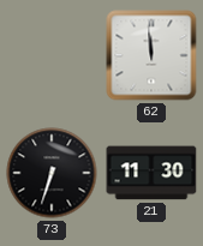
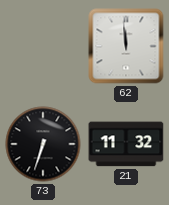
21: 11:30 -> 11:32
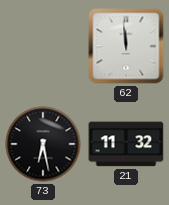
73: 6:33 -> 6:28
